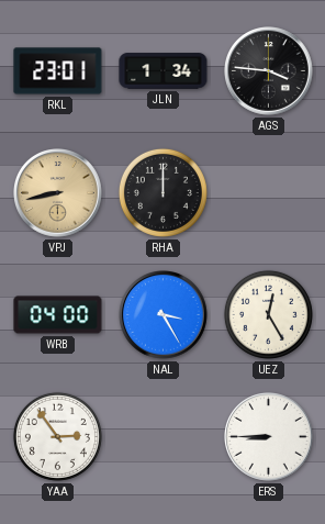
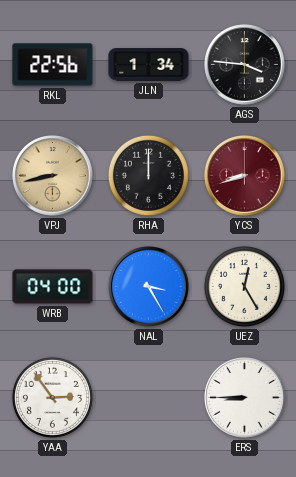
RKL: 23:01 -> 22:56
YCS: none -> 8:42
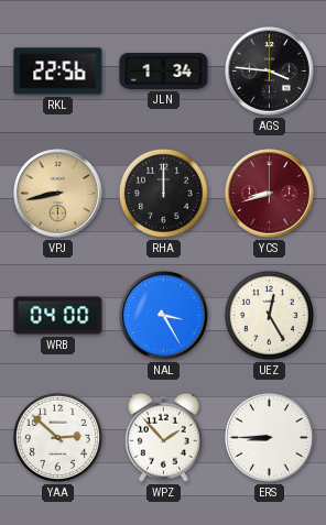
YAA: 2:54 -> 2:52
WPZ: none -> 1:53
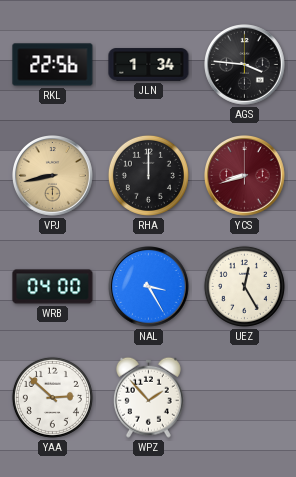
ERS: 8:45 -> none
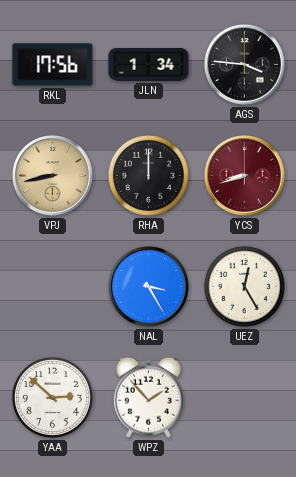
RKL: 22:56 -> 17:56
WRB: 04:00 -> none
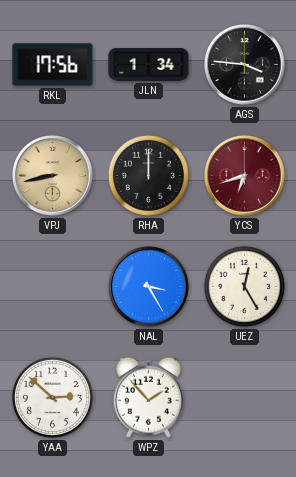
YCS: 8:42 -> 6:42
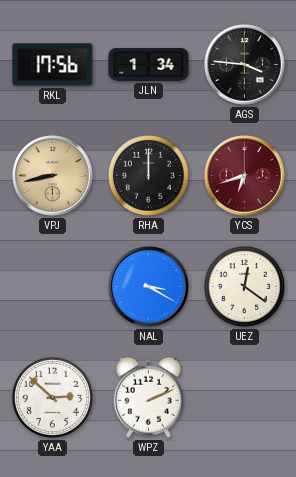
NAL: 3:25 -> 3:20
UEZ: 12:25 -> 12:21
WPZ: 1:53 -> 2:11
